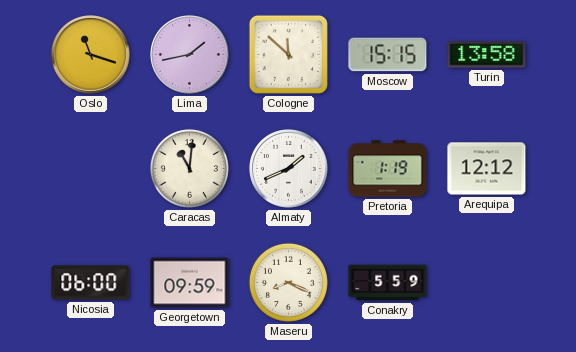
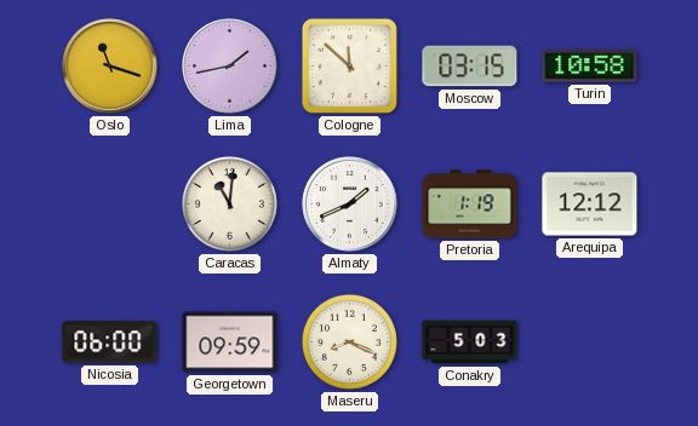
Moscow: 15:15 -> 03:15
Turin: 13:58 -> 10:58
Conakry: 5:59 -> 5:03
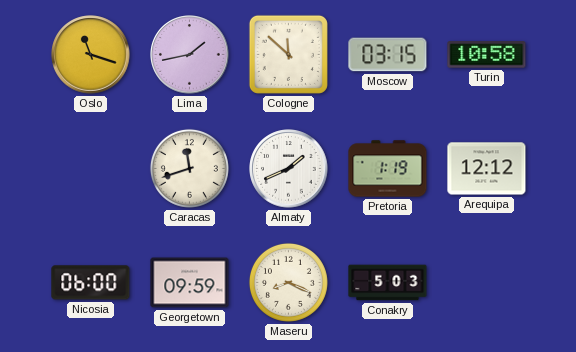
Caracas: 11:01 -> 11:42
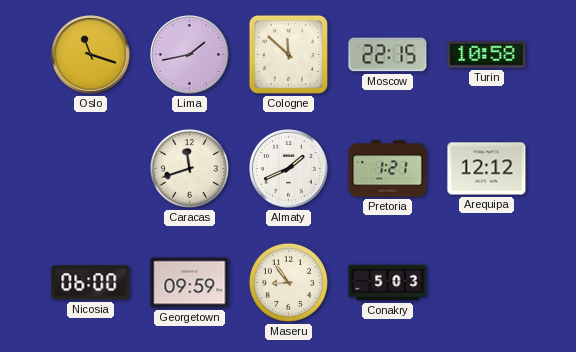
Moscow: 03:15 -> 22:15
Pretoria: 1:19 -> 1:21
Maseru: 8:19 -> 8:54
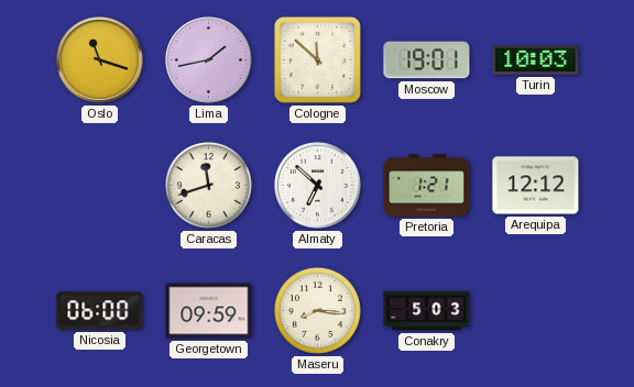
Moscow: 22:15 -> 19:01
Turin: 10:58 -> 10:03
Almaty: 1:41 -> 6:52
Maseru: 8:54 -> 8:16
